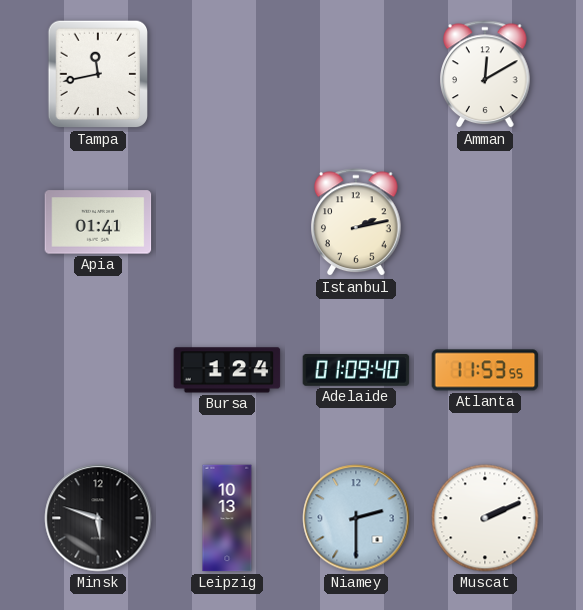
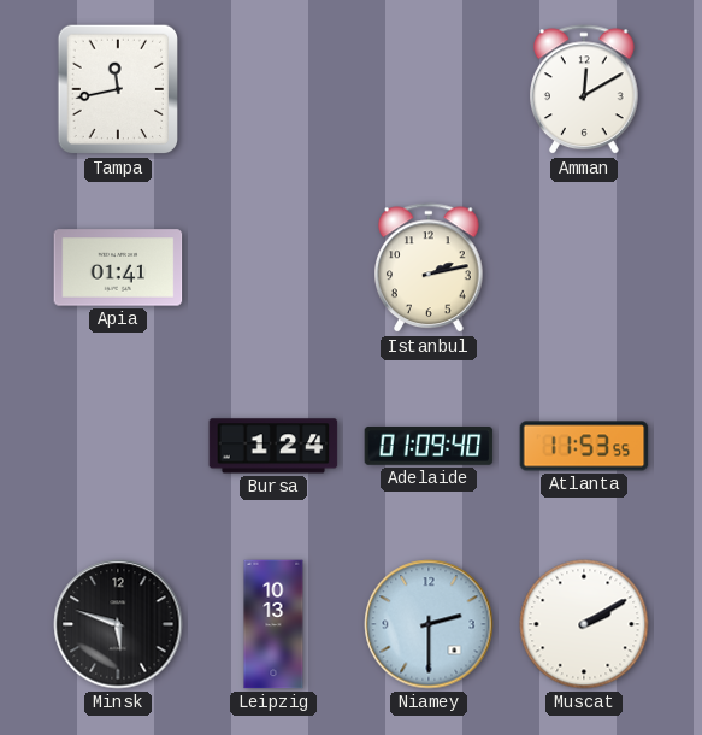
Muscat: 2:11 -> 2:10
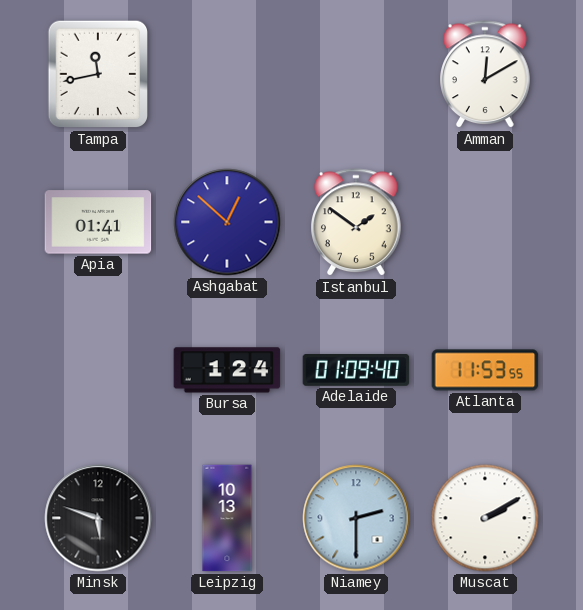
Ashgabat: none -> 12:52
Istanbul: 2:13 -> 1:51
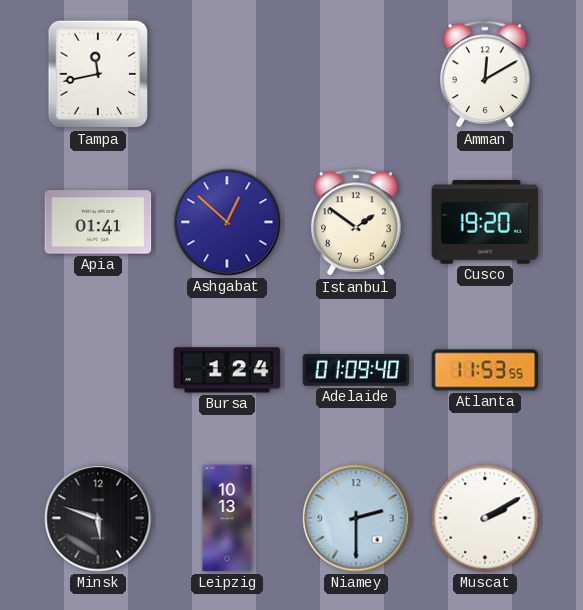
Cusco: none -> 19:20
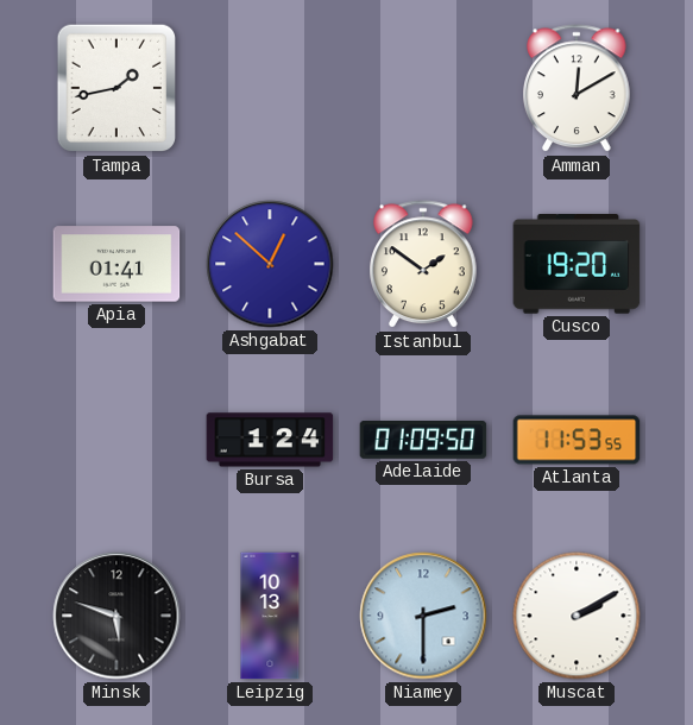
Tampa: 11:43 -> 1:43
Adelaide: 01:09:40 -> 01:09:50
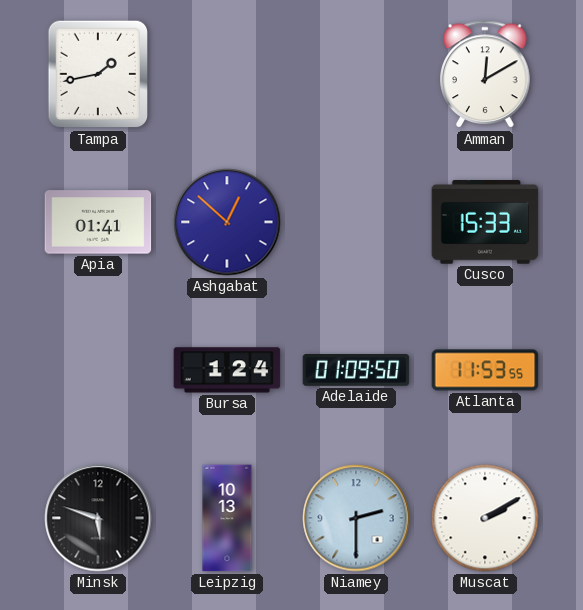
Istanbul: 1:51 -> none
Cusco: 19:20 -> 15:33
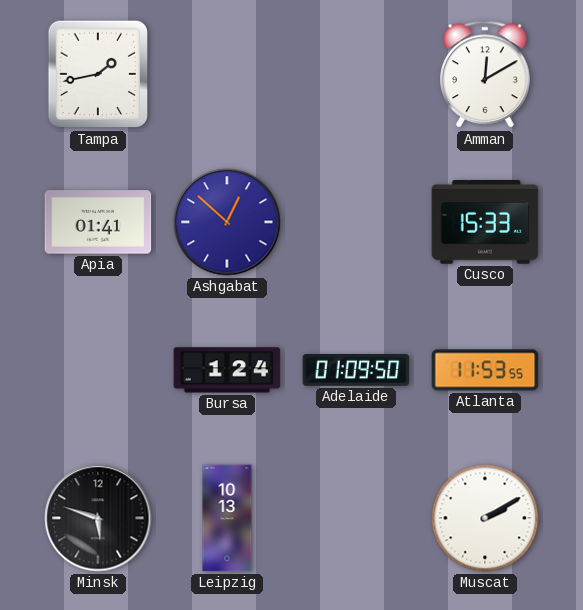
Niamey: 2:30 -> none
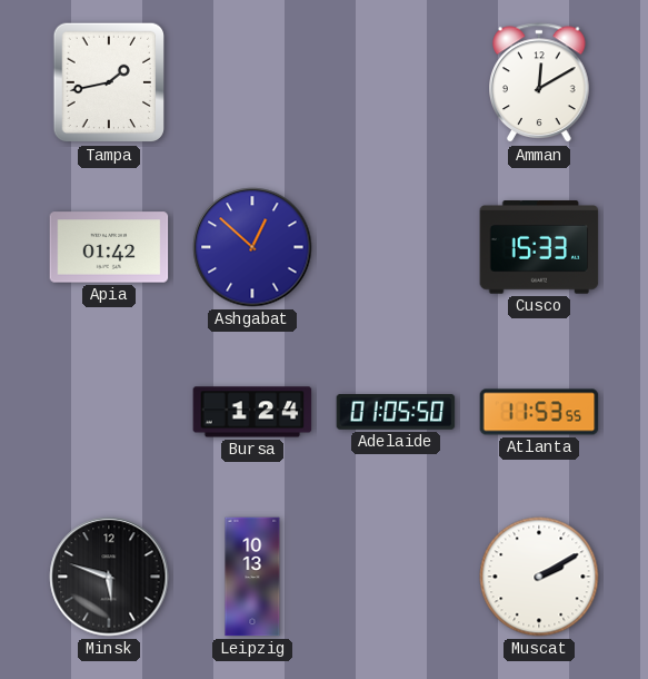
Apia: 01:41 -> 01:42
Adelaide: 01:09 -> 01:05
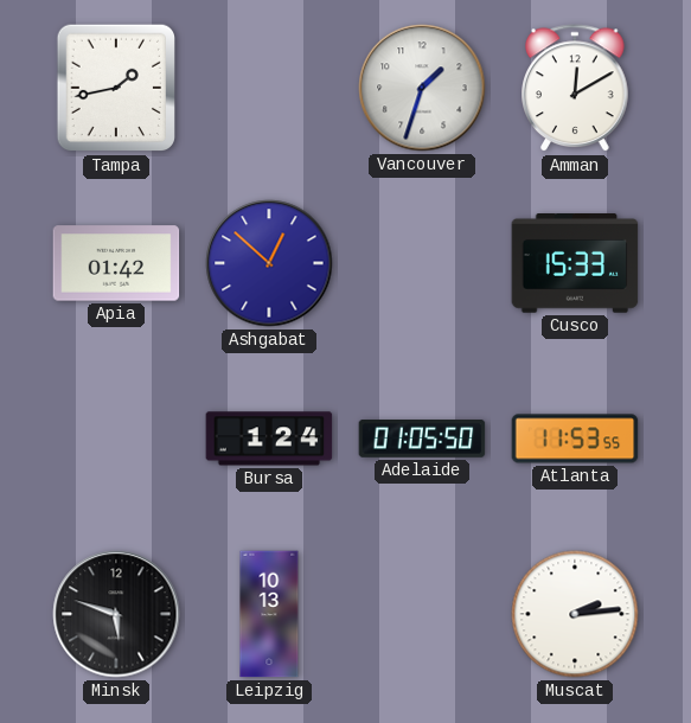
Vancouver: none -> 1:33
Muscat: 2:10 -> 2:14
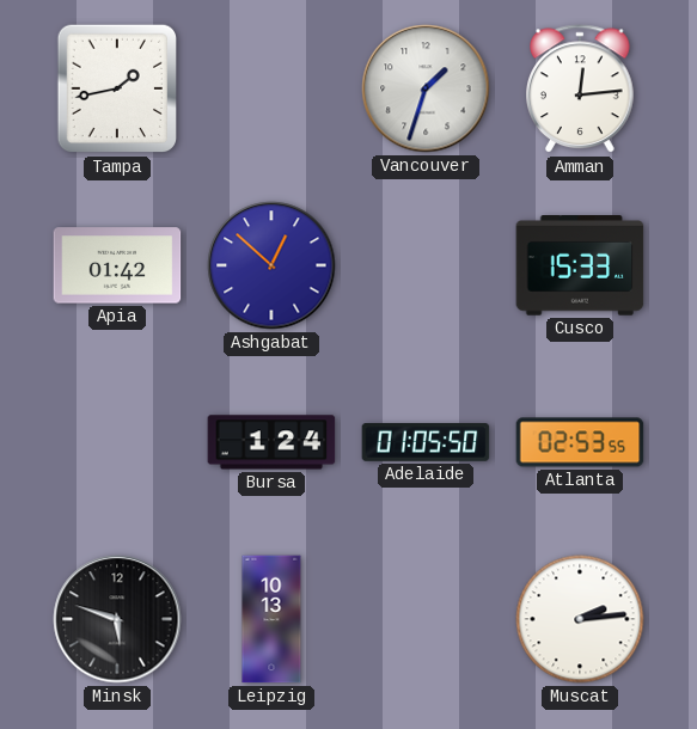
Amman: 12:10 -> 12:14
Atlanta: 11:53 -> 02:53
